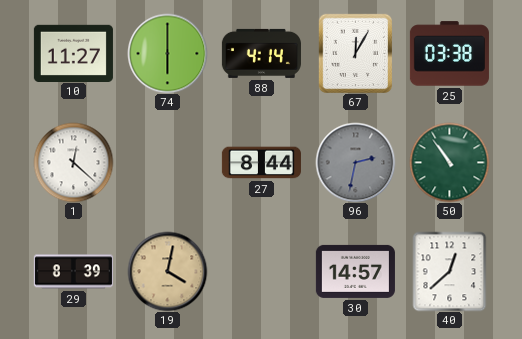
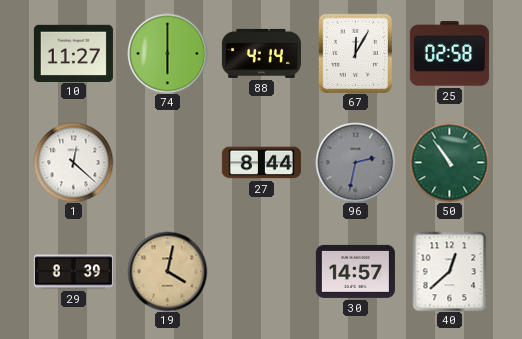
25: 03:38 -> 02:58
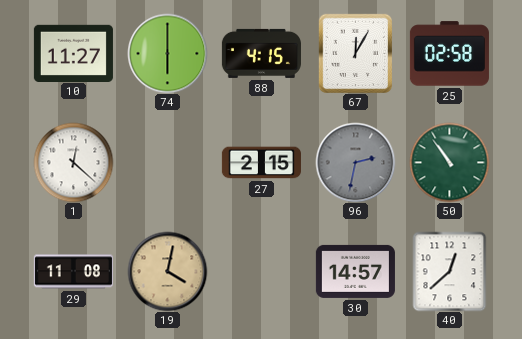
88: 4:14 -> 4:15
27: 8:44 -> 2:15
29: 8:39 -> 11:08
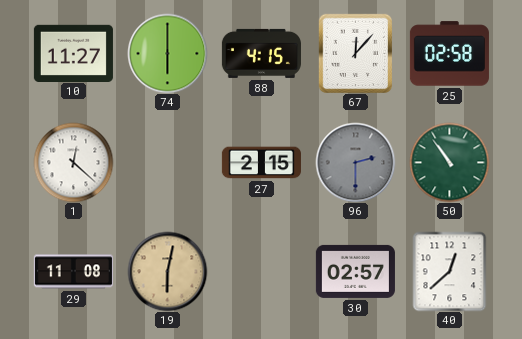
67: 12:05 -> 12:07
96: 2:32 -> 2:30
19: 4:02 -> 6:02
30: 14:57 -> 02:57
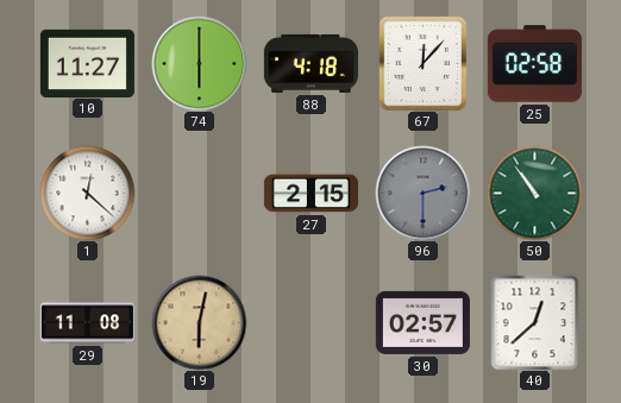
88: 4:15 -> 4:18
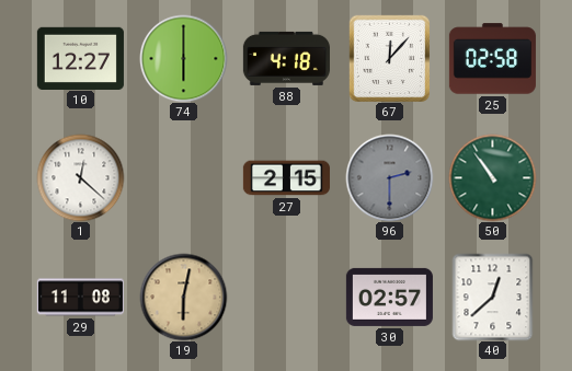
10: 11:27 -> 12:27
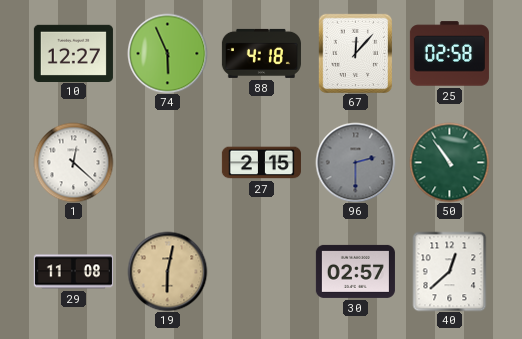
74: 6:00 -> 5:56
